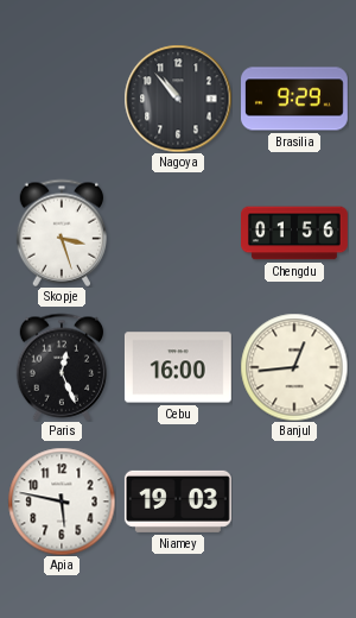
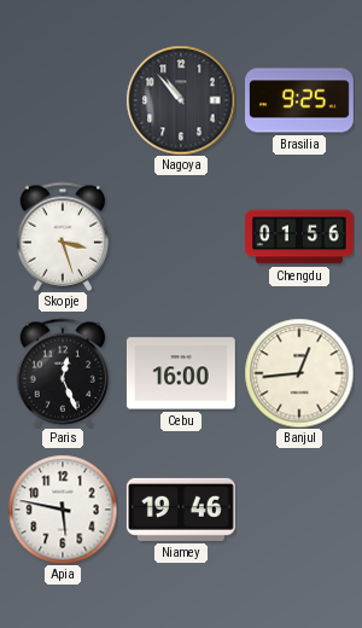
Brasilia: 9:29 -> 9:25
Niamey: 19:03 -> 19:46
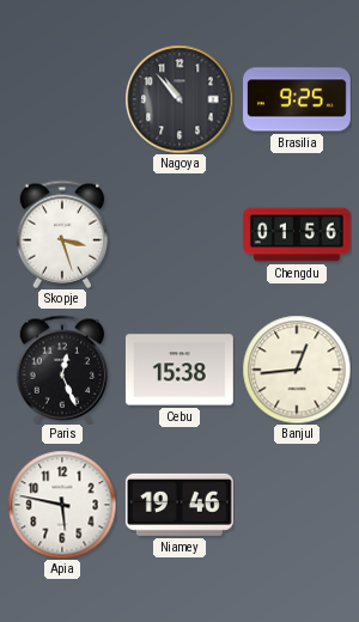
Cebu: 16:00 -> 15:38
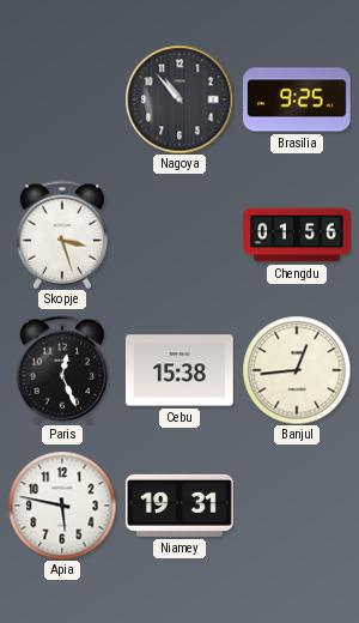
Niamey: 19:46 -> 19:31
